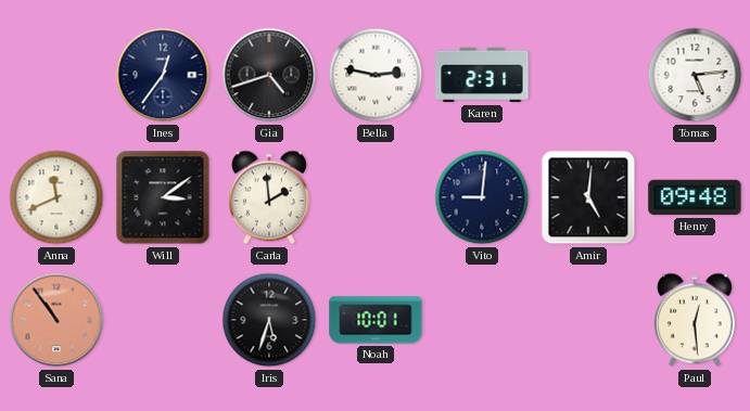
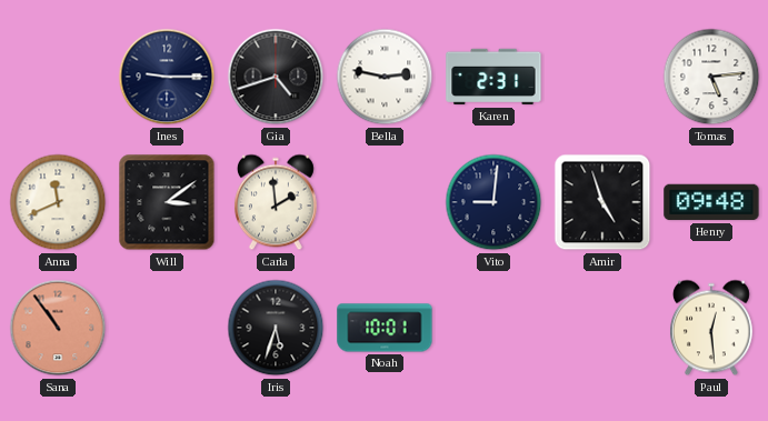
Ines: 12:36 -> 9:15
Amir: 5:01 -> 4:57
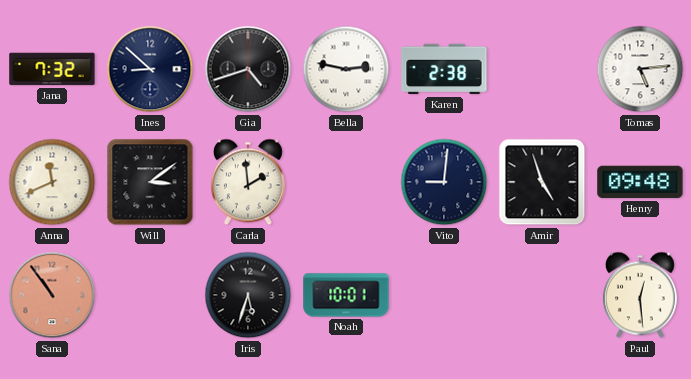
Jana: none -> 7:32
Ines: 9:15 -> 8:52
Karen: 2:31 -> 2:38
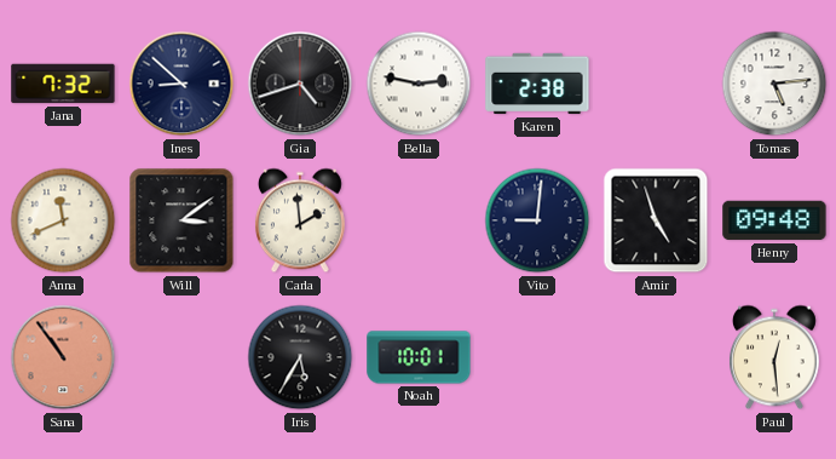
Iris: 5:33 -> 5:35
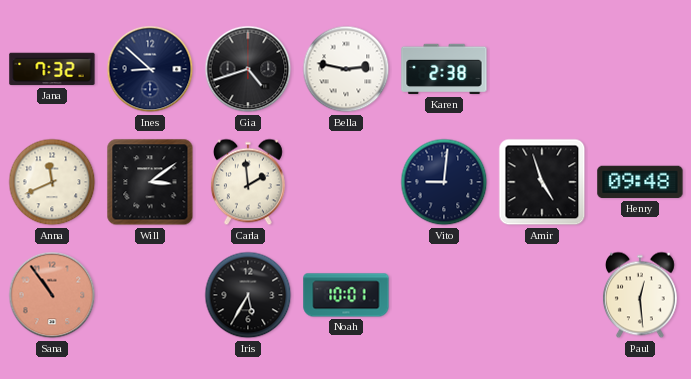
Tomas: 5:14 -> none
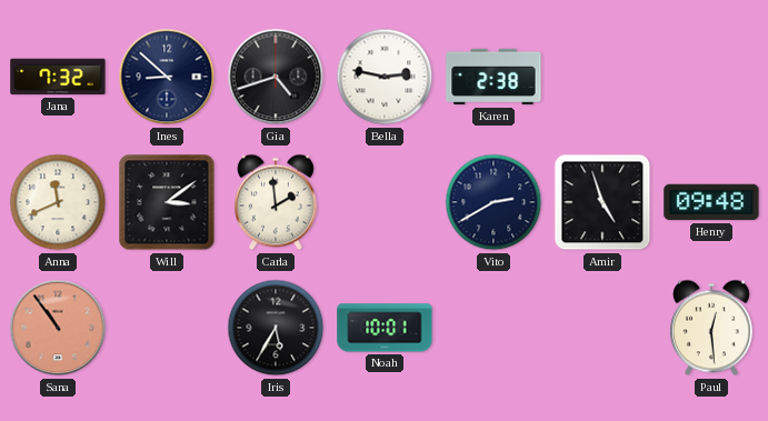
Vito: 9:01 -> 2:40
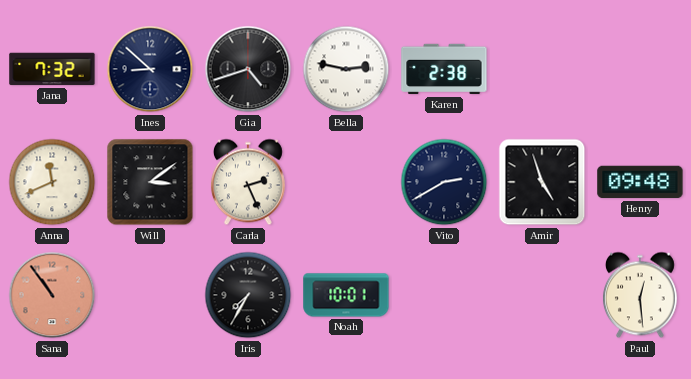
Carla: 1:59 -> 2:26
Iris: 5:35 -> 7:35
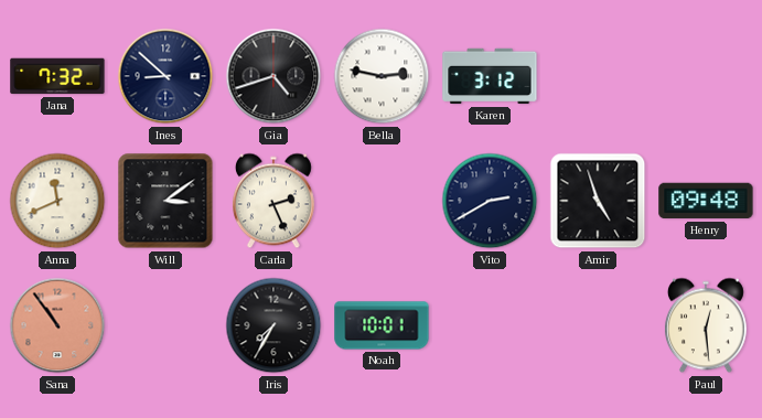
Karen: 2:38 -> 3:12
